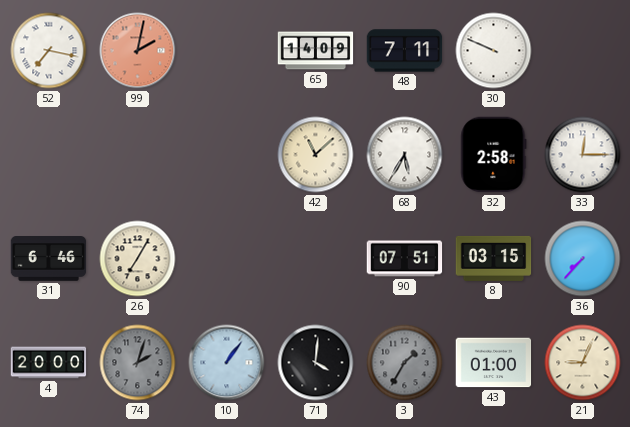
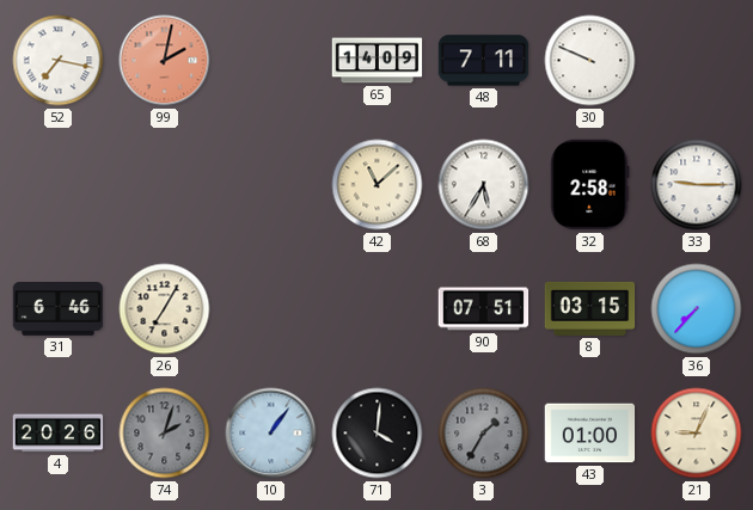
33: 12:15 -> 9:15
4: 20:00 -> 20:26
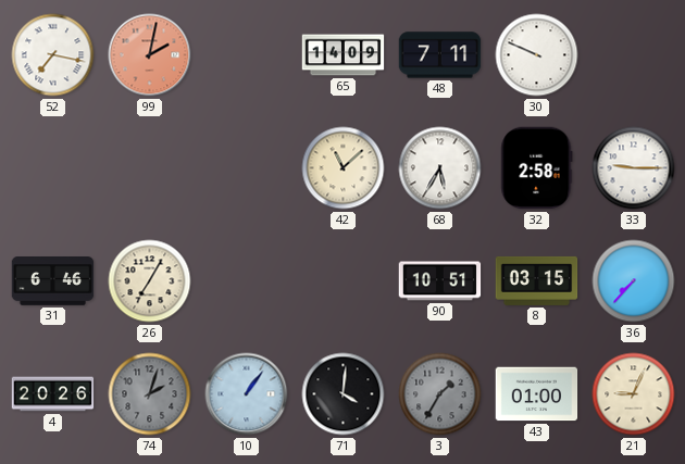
90: 07:51 -> 10:51
